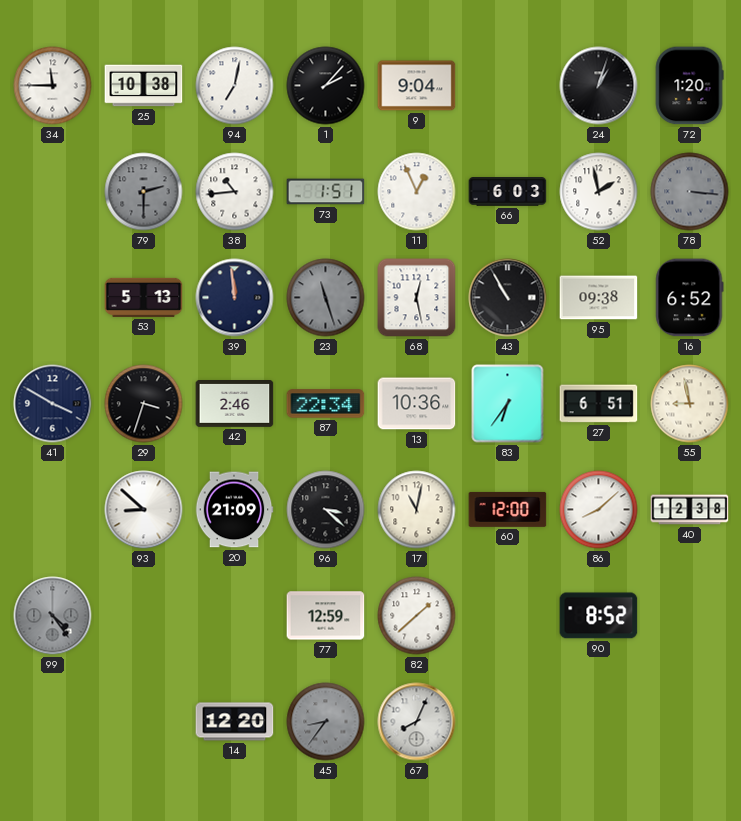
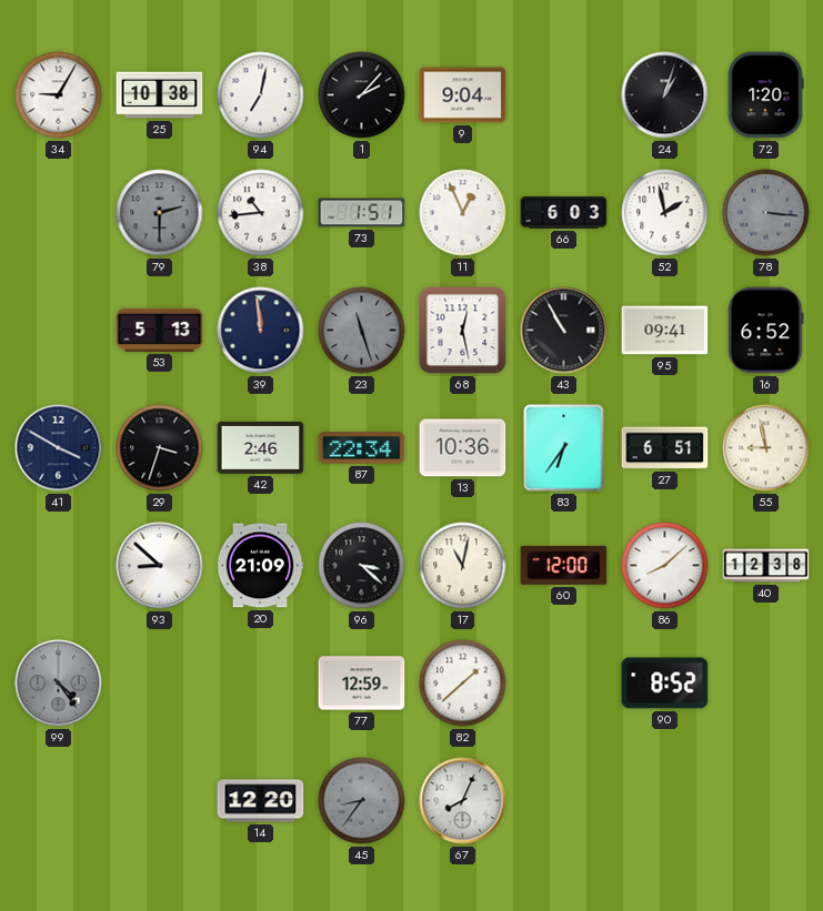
34: 11:45 -> 9:05
95: 09:38 -> 09:41
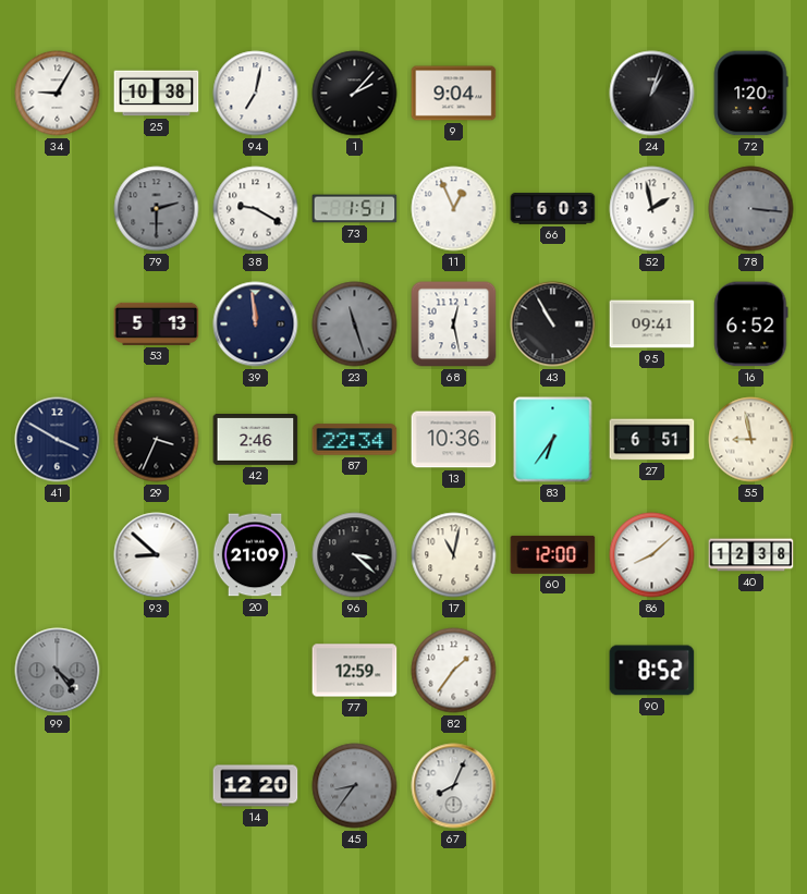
38: 10:44 -> 9:20
29: 3:33 -> 3:34
82: 1:38 -> 1:36
